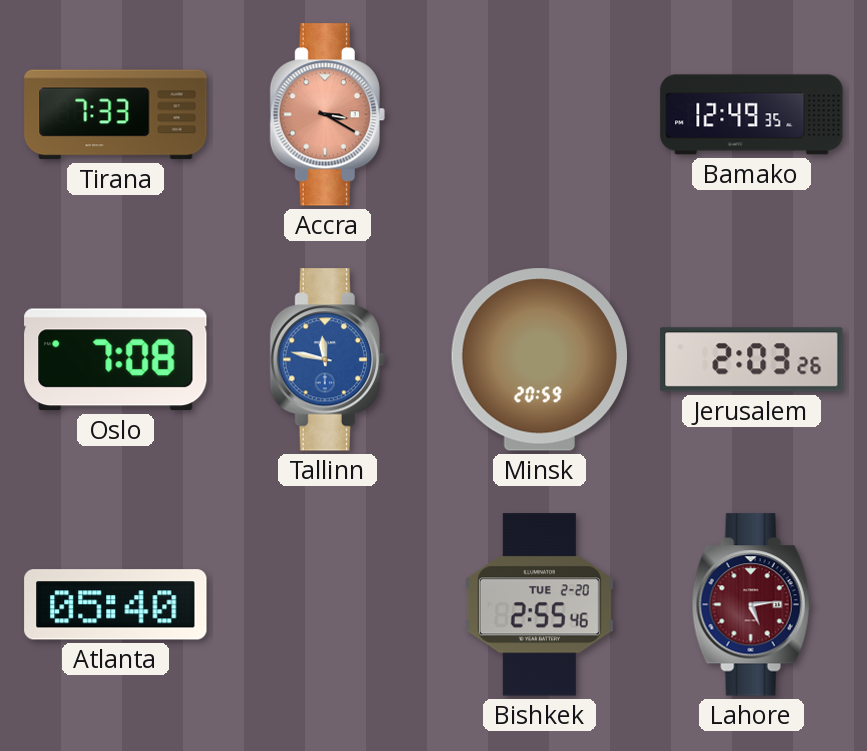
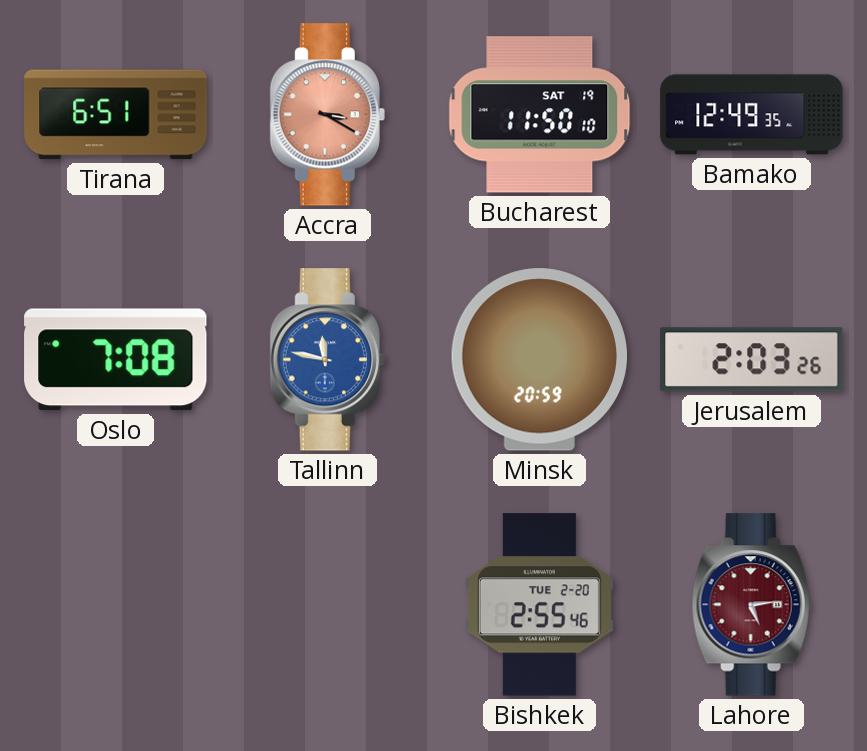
Tirana: 7:33 -> 6:51
Bucharest: none -> 11:50
Atlanta: 05:40 -> none
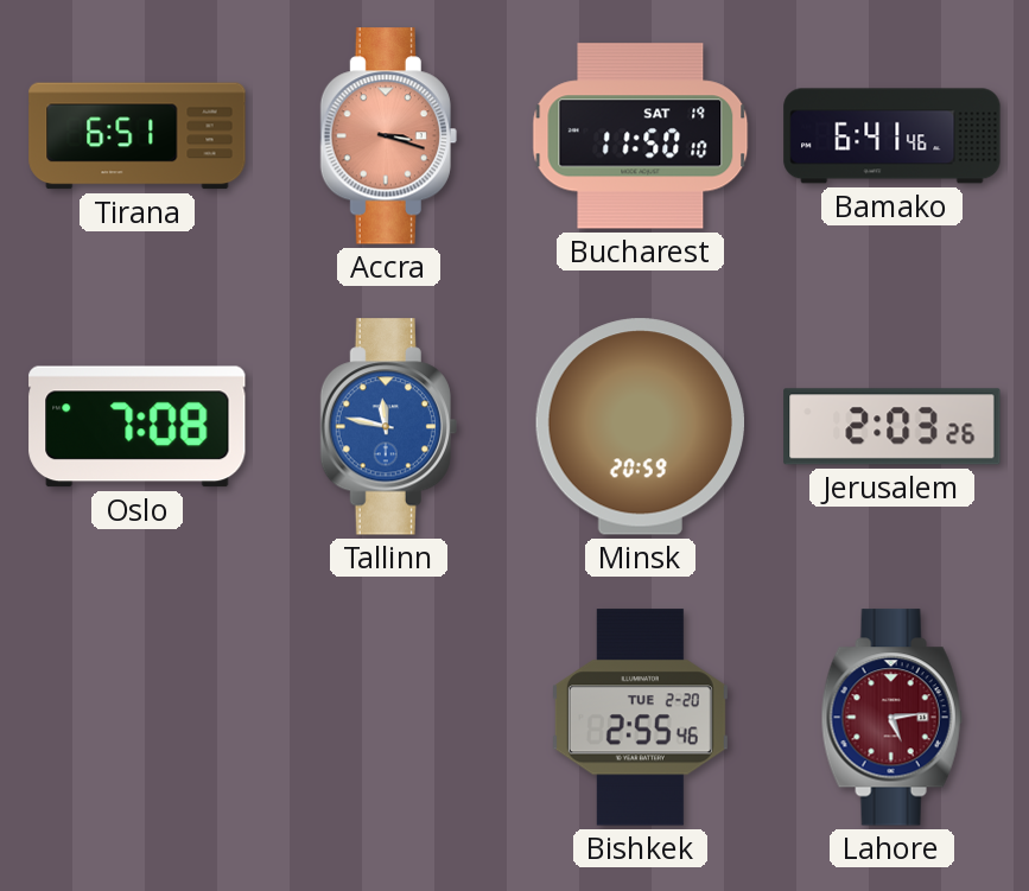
Accra: 3:20 -> 3:18
Bamako: 12:49 -> 6:41
